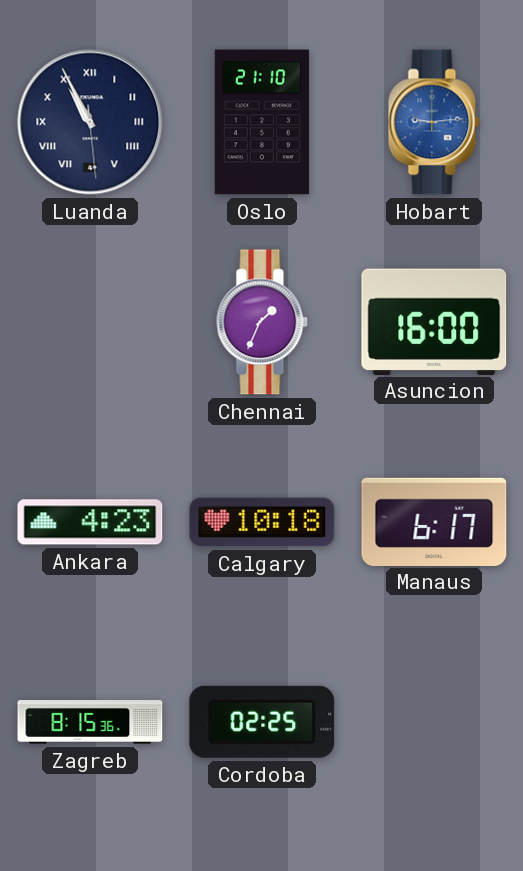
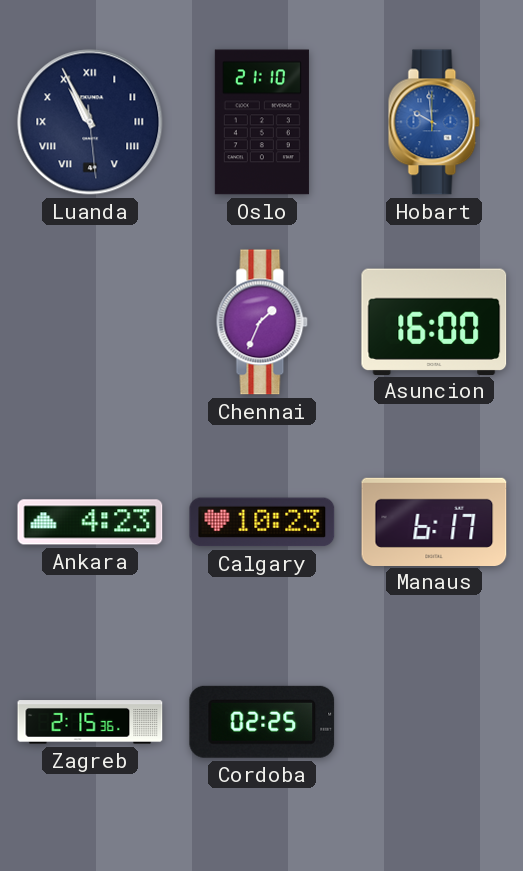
Hobart: 9:14 -> 9:59
Calgary: 10:18 -> 10:23
Zagreb: 8:15 -> 2:15
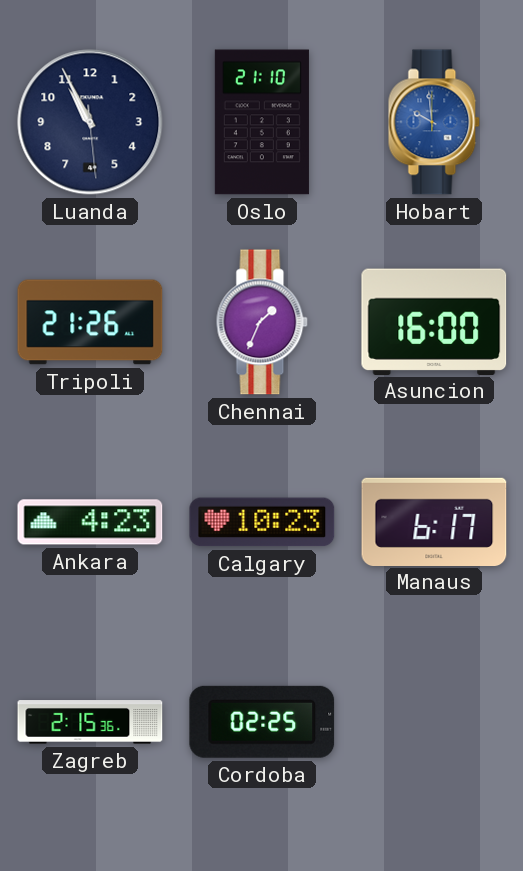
Luanda numerals: Roman -> Arabic
Tripoli: none -> 21:26
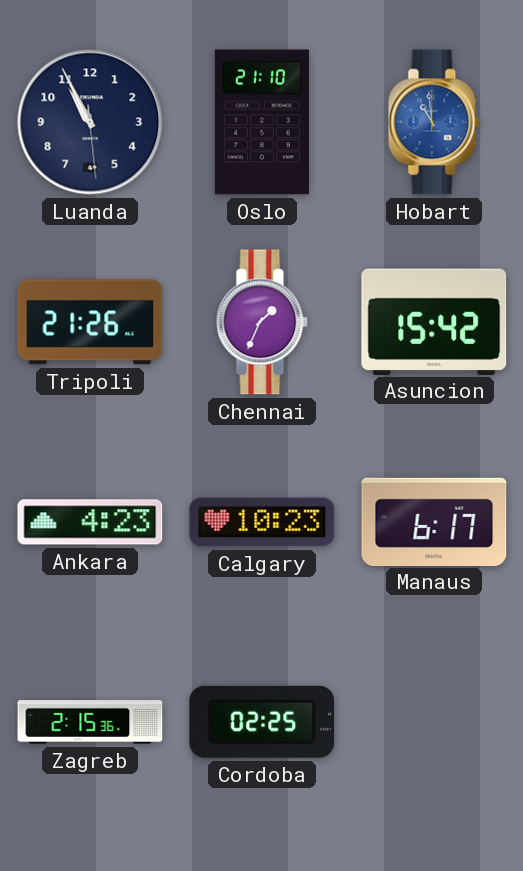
Hobart: 9:59 -> 10:59
Asuncion: 16:00 -> 15:42
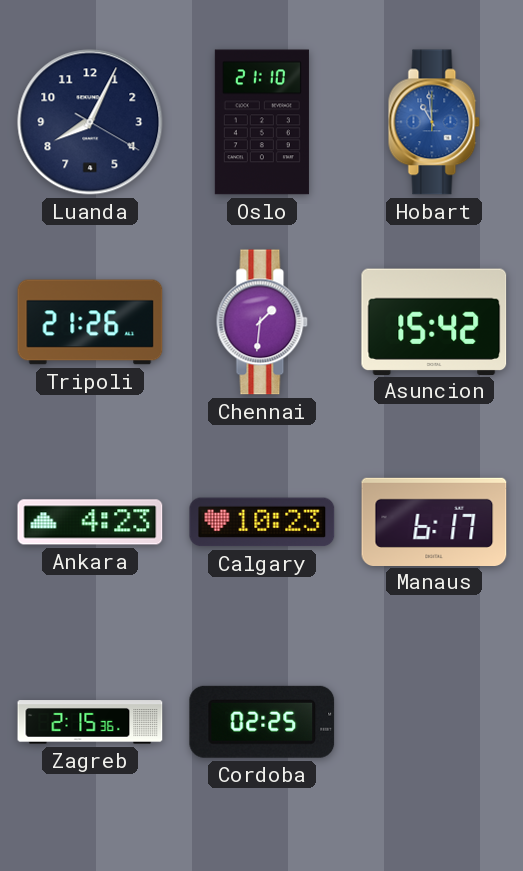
Luanda: 10:55 -> 8:04
Chennai: 1:34 -> 1:31
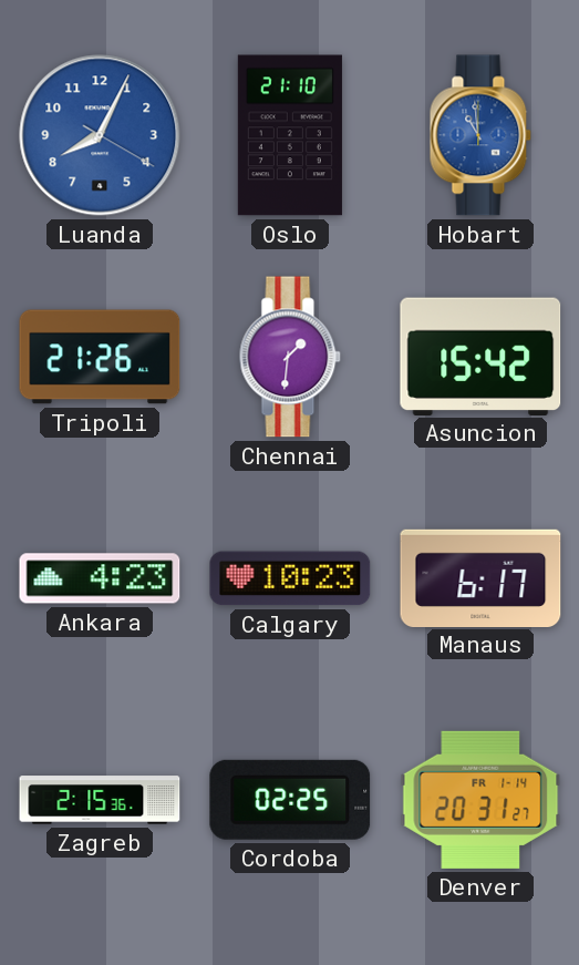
Luanda dial: navy -> blue
Denver: none -> 20:31
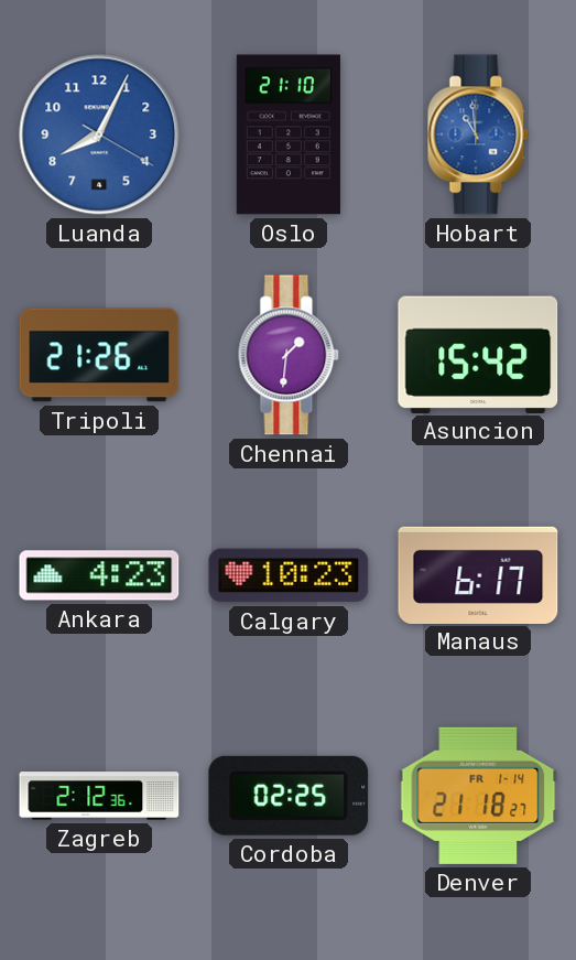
Zagreb: 2:15 -> 2:12
Denver: 20:31 -> 21:18
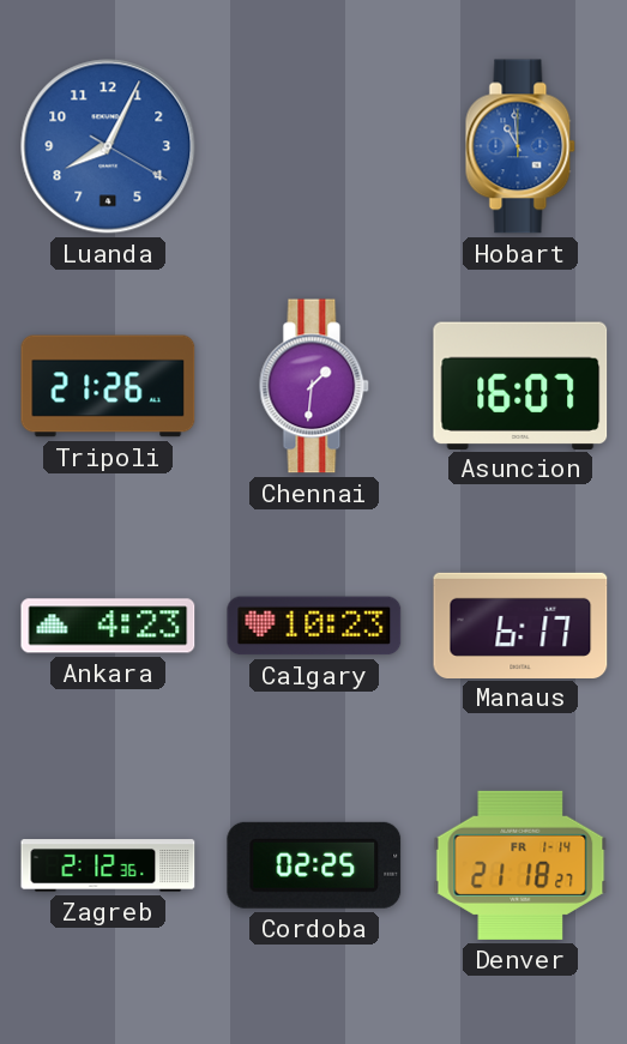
Oslo: 21:10 -> none
Asuncion: 15:42 -> 16:07
